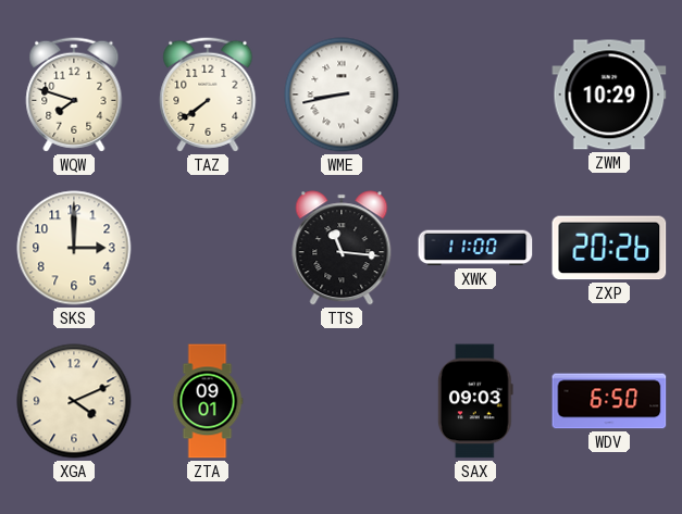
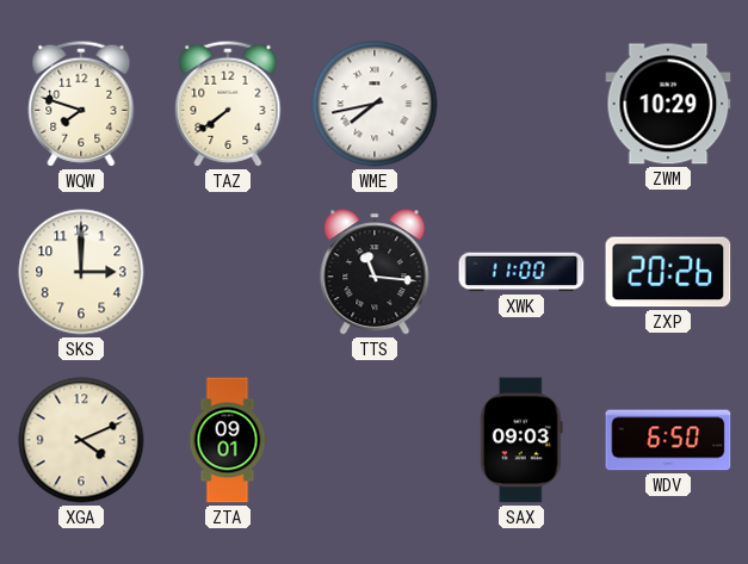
WME: 8:43 -> 7:43
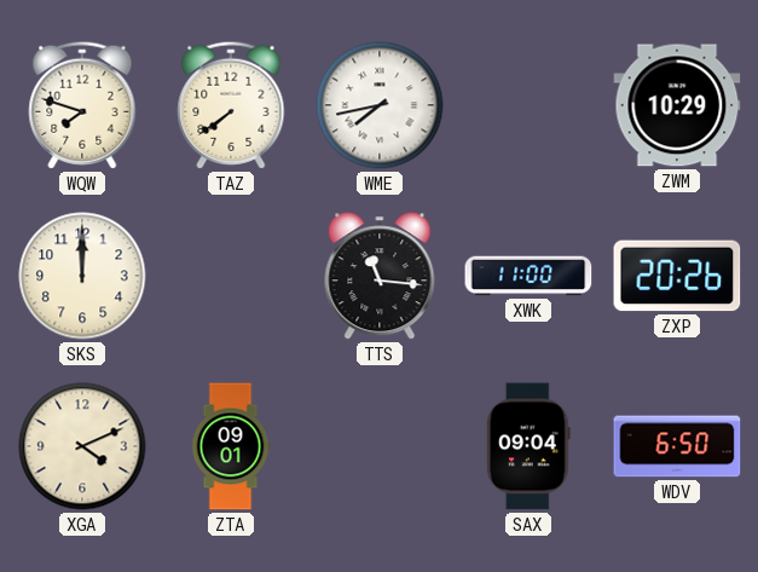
SKS: 3:00 -> 12:00
SAX: 09:03 -> 09:04
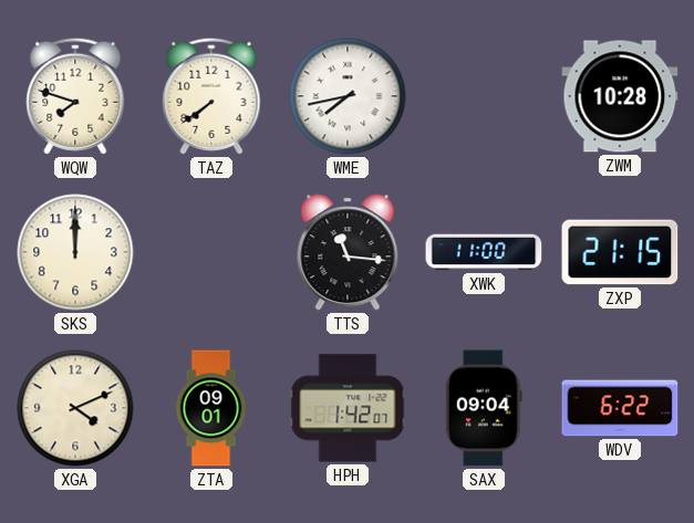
ZWM: 10:29 -> 10:28
ZXP: 20:26 -> 21:15
HPH: none -> 1:42
WDV: 6:50 -> 6:22
